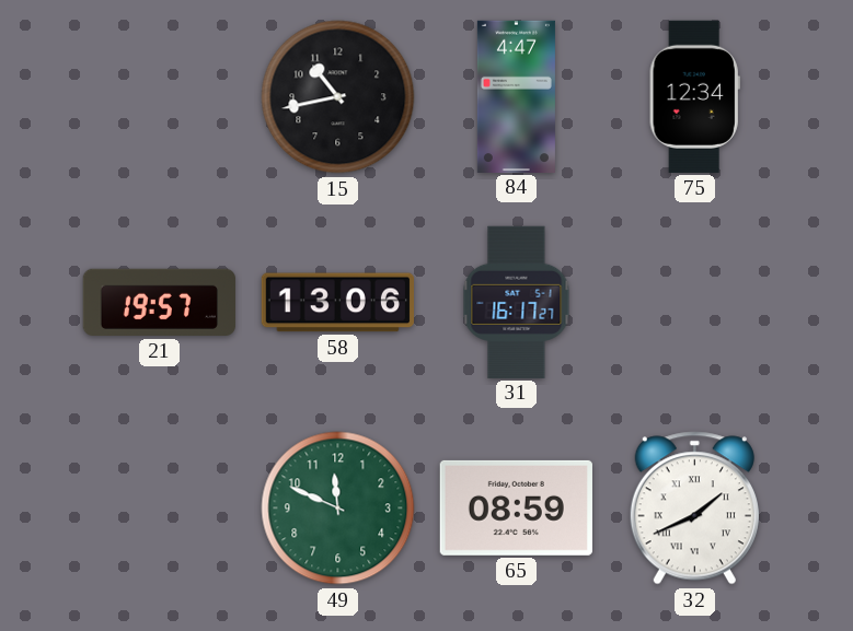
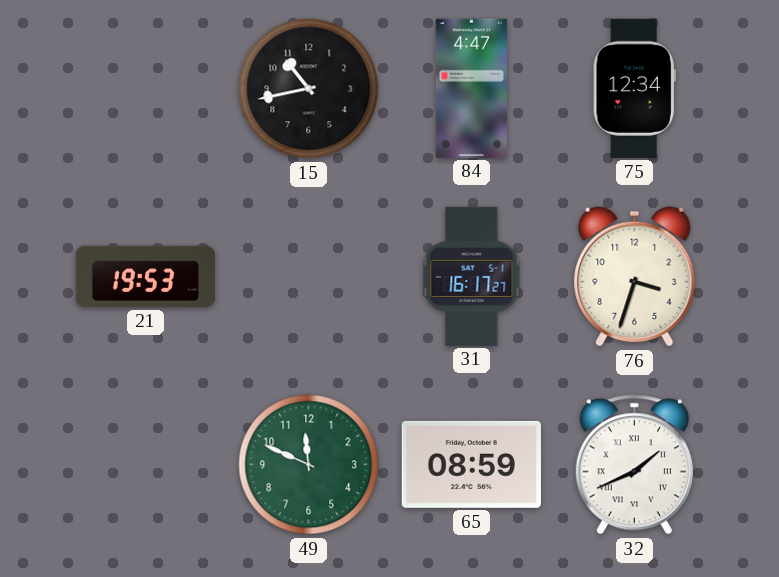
21: 19:57 -> 19:53
58: 13:06 -> none
76: none -> 3:33
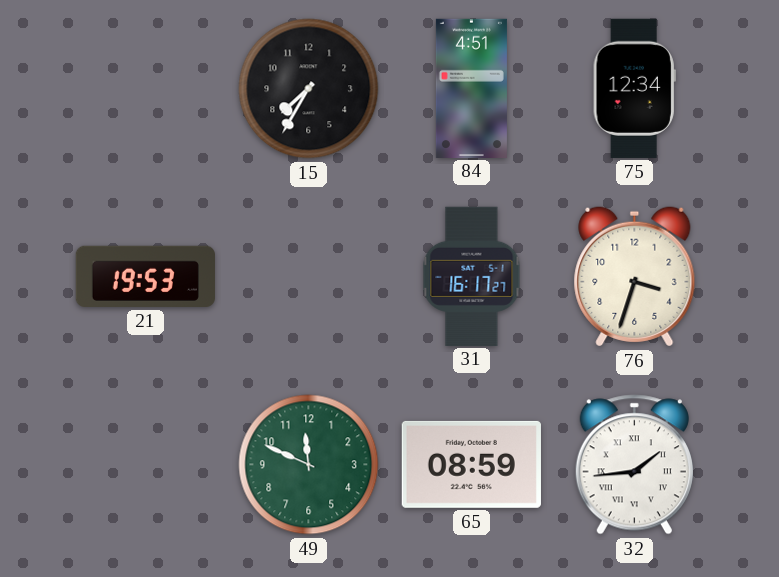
15: 10:43 -> 7:35
84: 4:47 -> 4:51
32: 1:41 -> 1:44
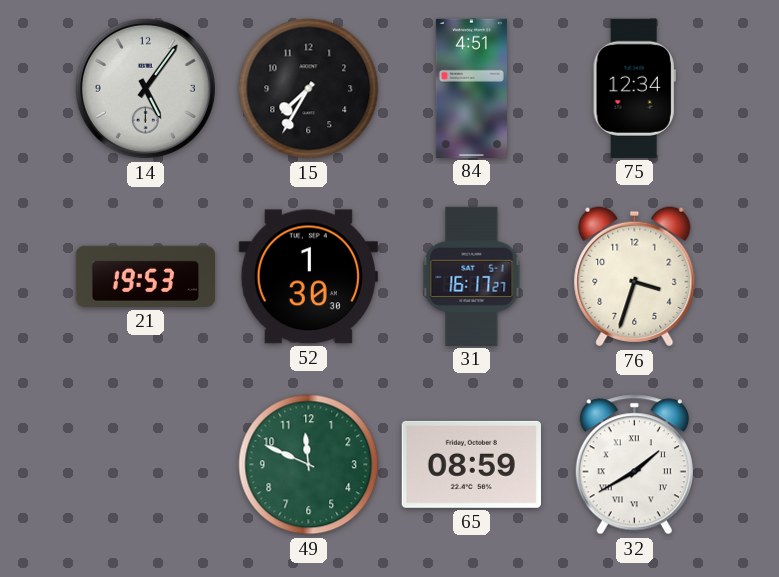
14: none -> 5:06
52: none -> 1:30
32: 1:44 -> 1:40
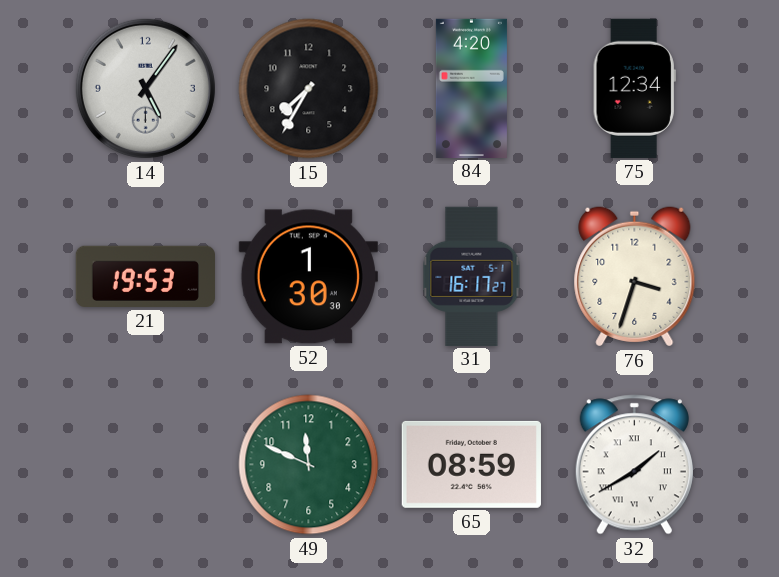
84: 4:51 -> 4:20
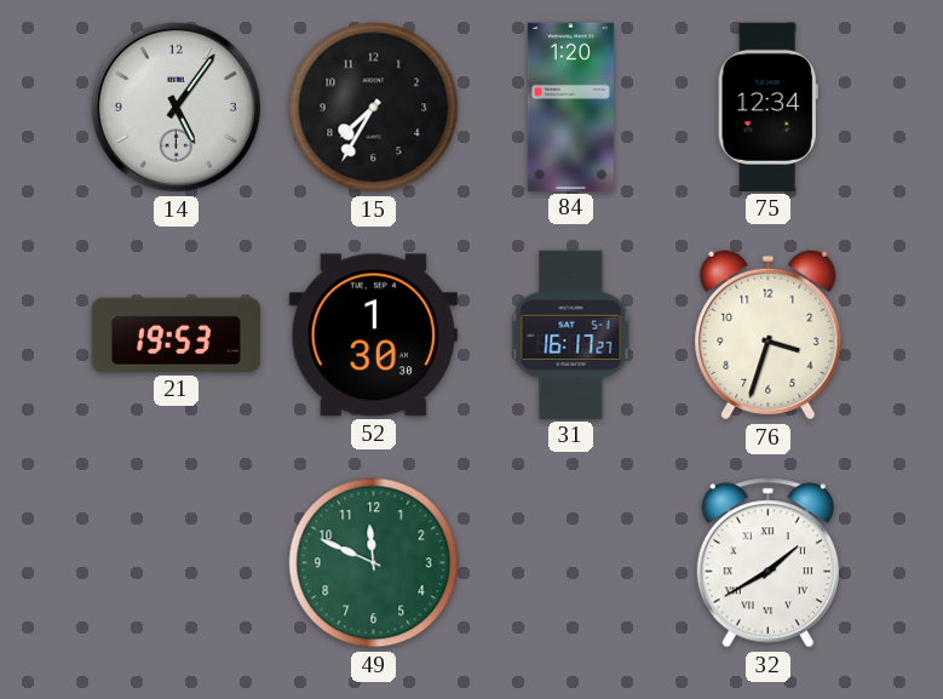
84: 4:20 -> 1:20
65: 08:59 -> none
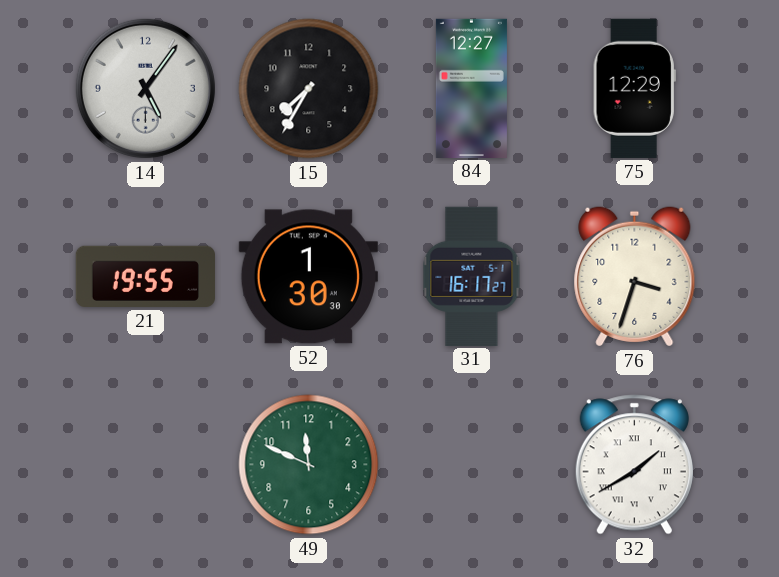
84: 1:20 -> 12:27
75: 12:34 -> 12:29
21: 19:53 -> 19:55
